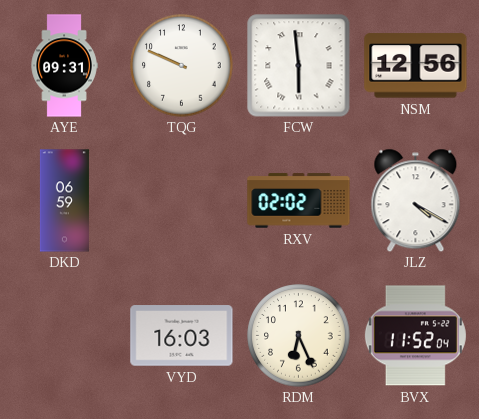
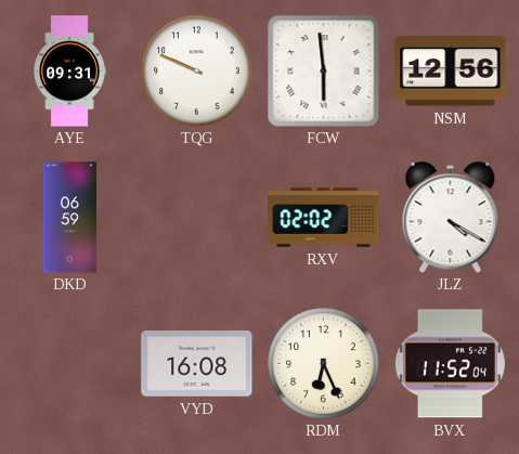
VYD: 16:03 -> 16:08
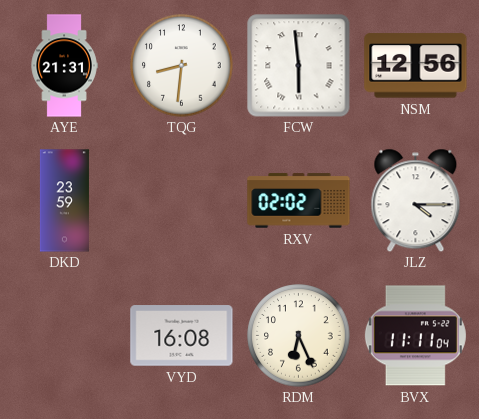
AYE: 09:31 -> 21:31
TQG: 9:49 -> 8:31
DKD: 06:59 -> 23:59
JLZ: 4:20 -> 4:15
BVX: 11:52 -> 11:11
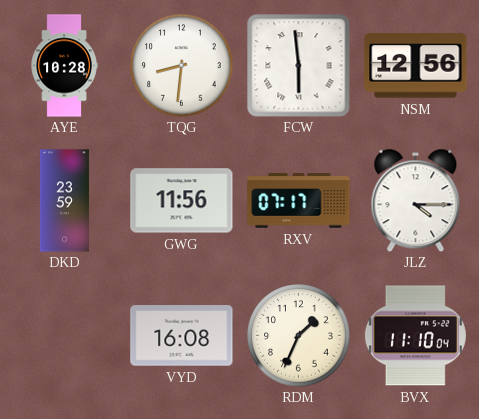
AYE: 21:31 -> 10:28
GWG: none -> 11:56
RXV: 02:02 -> 07:17
RDM: 6:26 -> 1:34
BVX: 11:11 -> 11:10
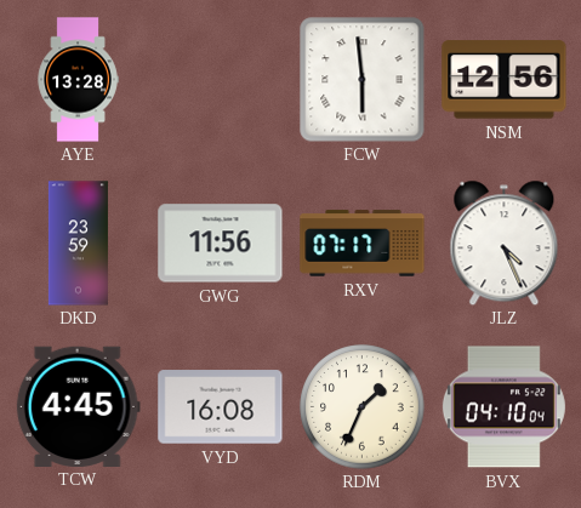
AYE: 10:28 -> 13:28
TQG: 8:31 -> none
JLZ: 4:15 -> 4:26
TCW: none -> 4:45
BVX: 11:10 -> 04:10
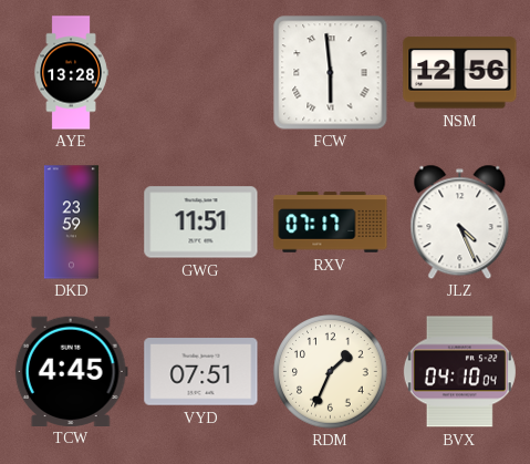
GWG: 11:56 -> 11:51
VYD: 16:08 -> 07:51
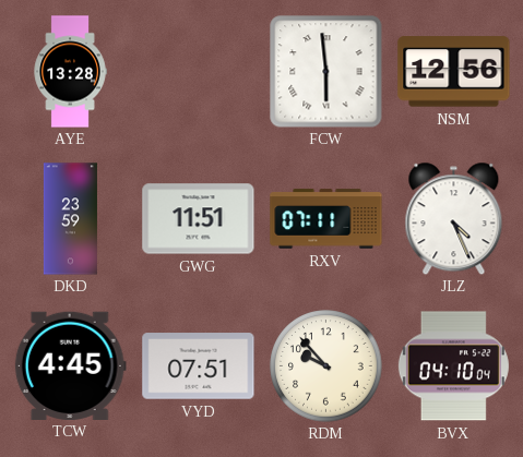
RXV: 07:17 -> 07:11
RDM: 1:34 -> 9:53
